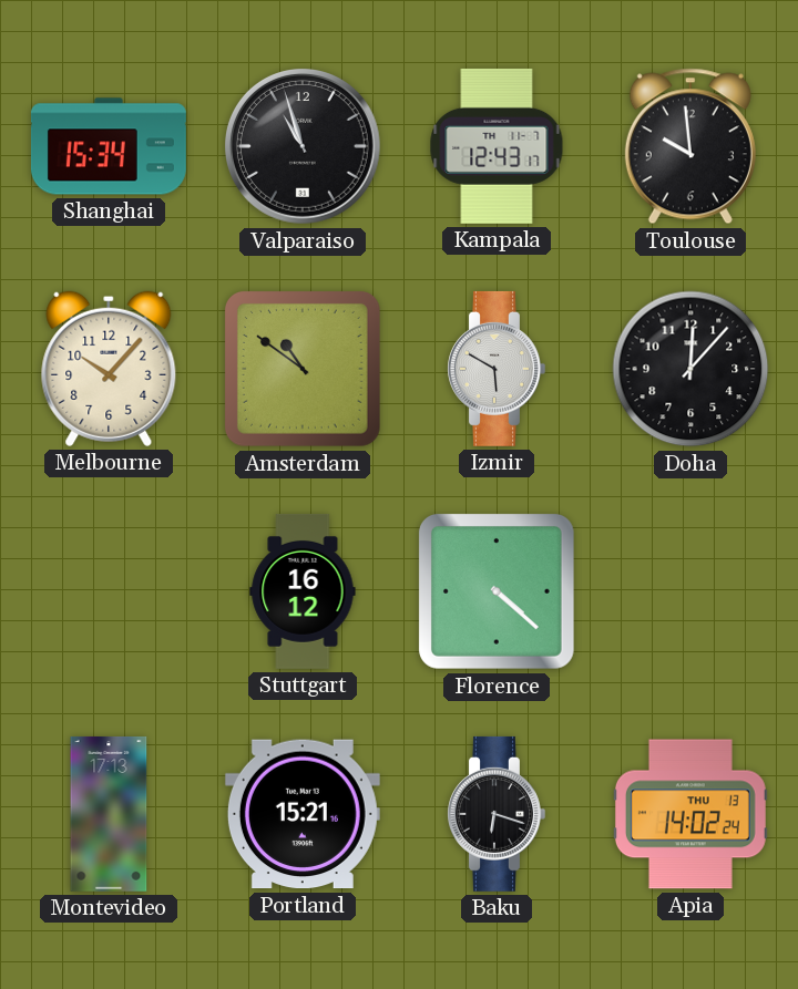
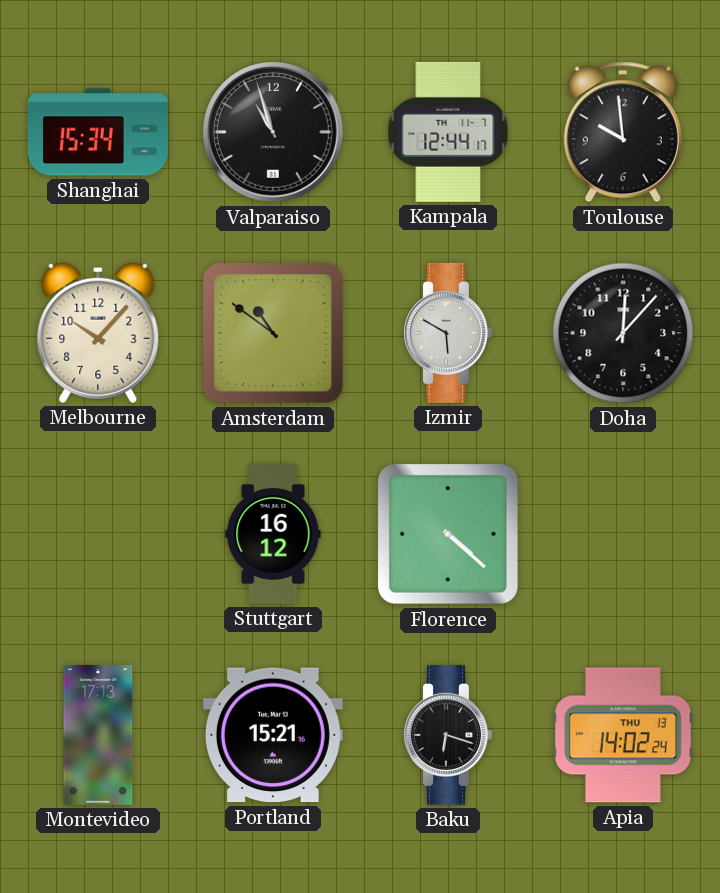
Kampala: 12:43 -> 12:44
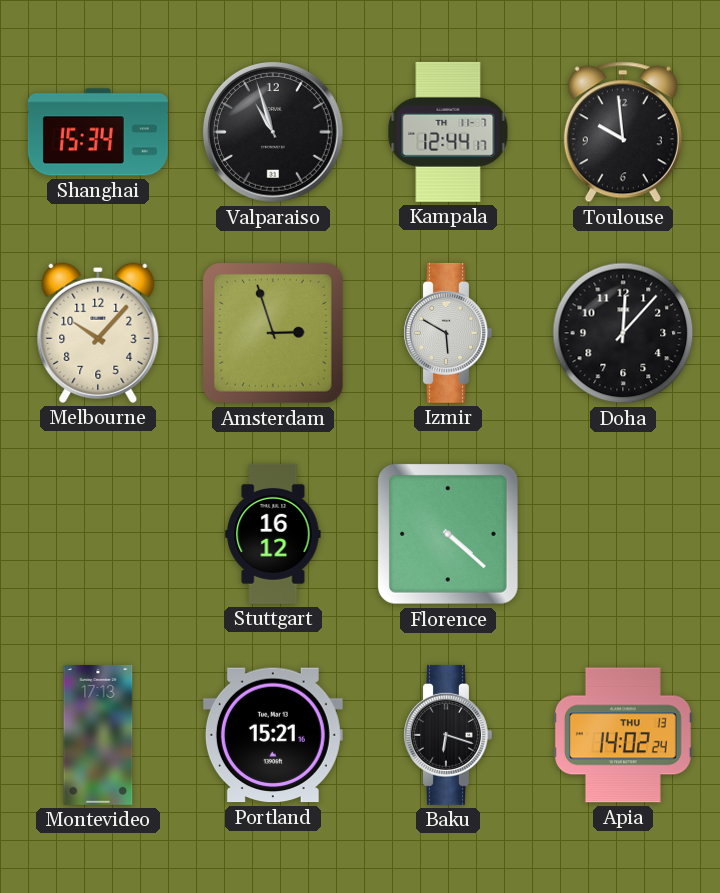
Amsterdam: 10:51 -> 2:57
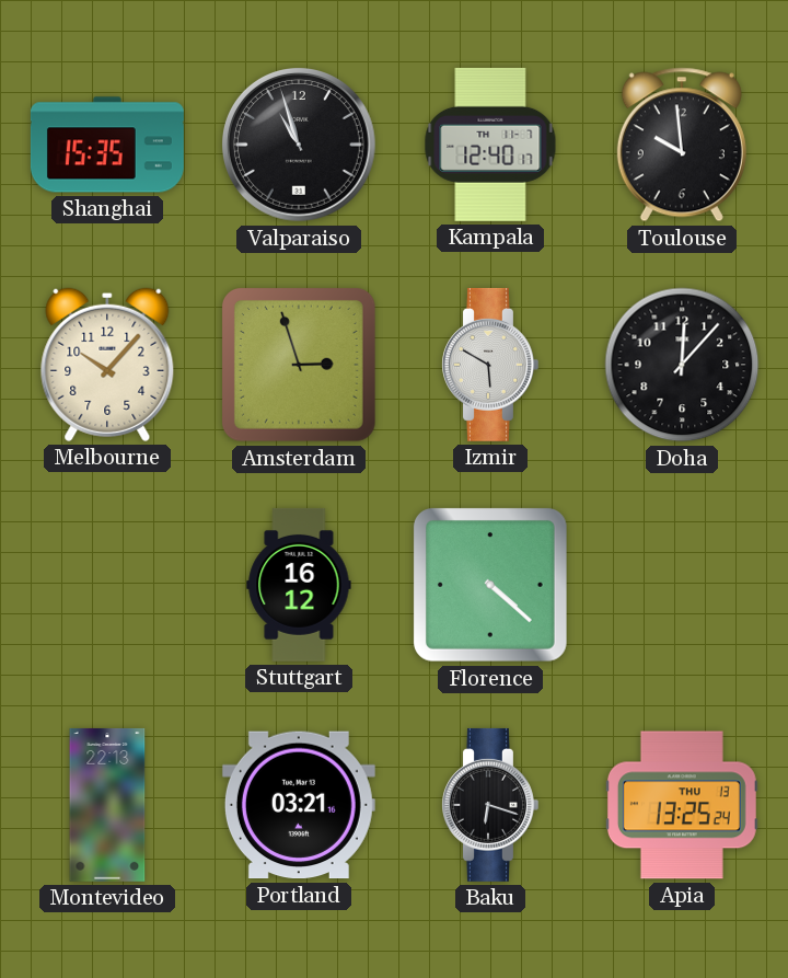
Shanghai: 15:34 -> 15:35
Kampala: 12:44 -> 12:40
Montevideo: 17:13 -> 22:13
Portland: 15:21 -> 03:21
Apia: 14:02 -> 13:25
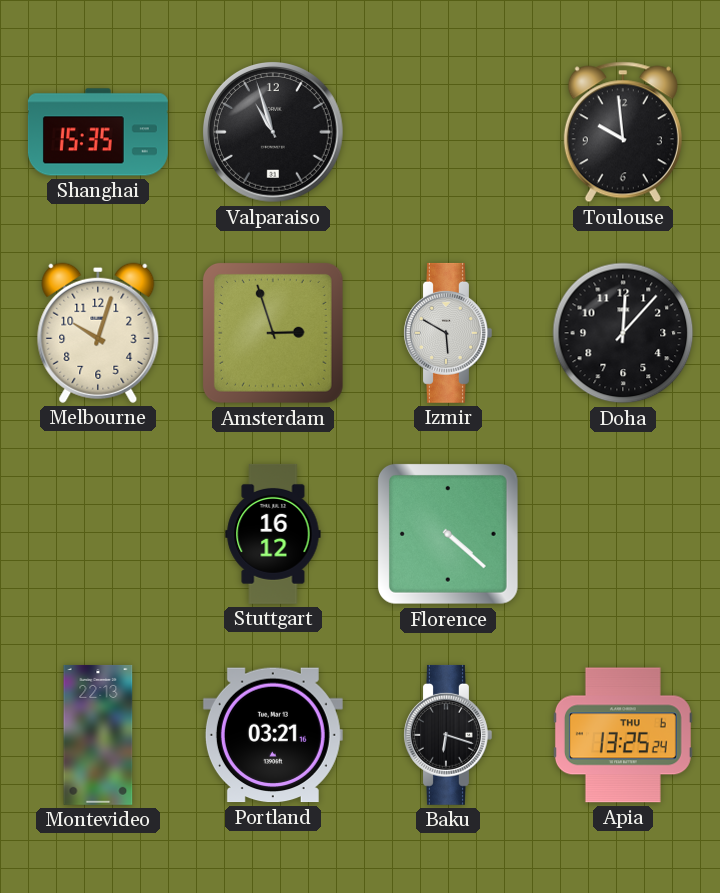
Kampala: 12:40 -> none
Melbourne: 10:07 -> 10:03
Apia date: THU 13 -> THU 6
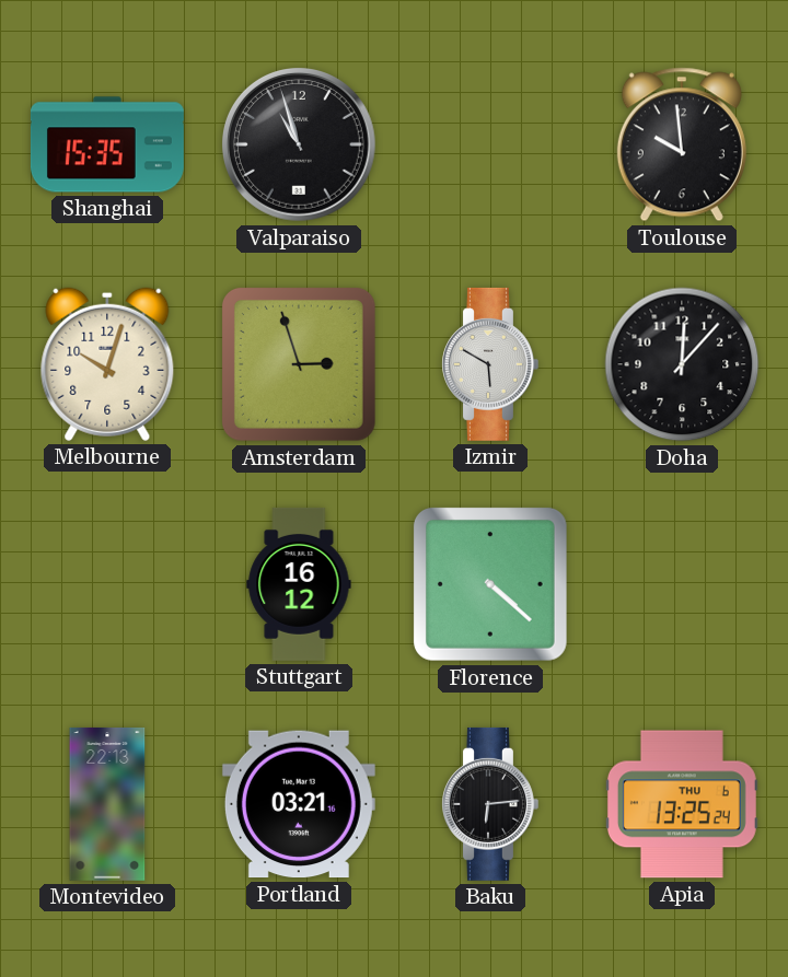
Baku: 6:18 -> 6:14
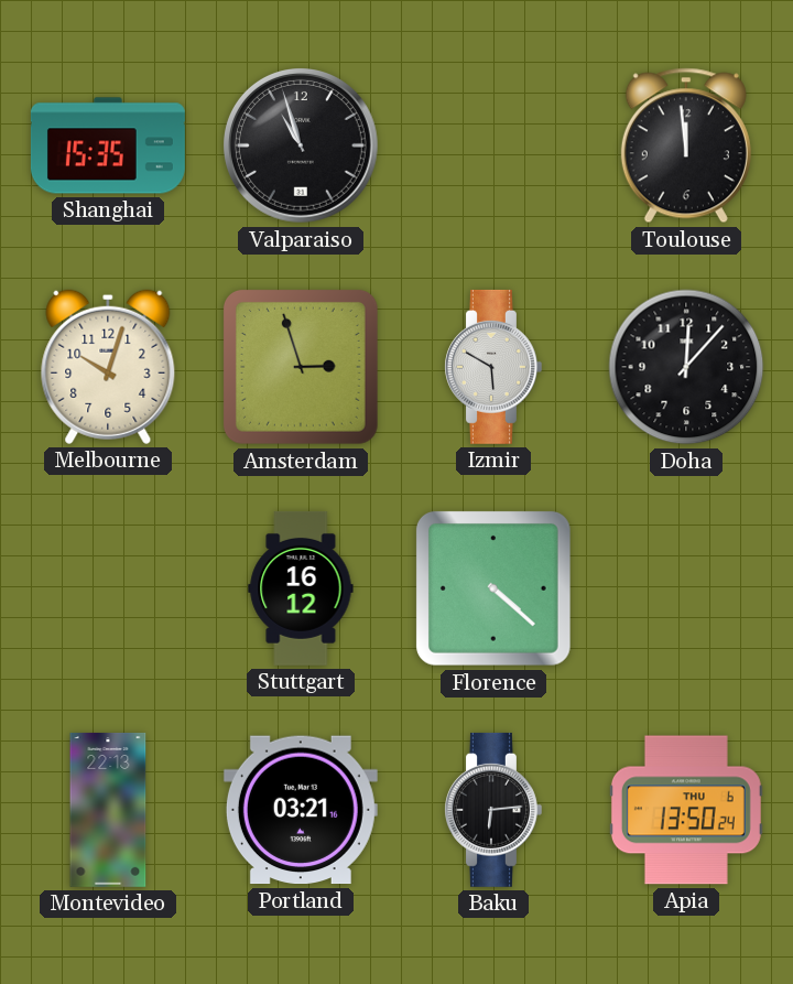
Toulouse: 9:59 -> 11:59
Apia: 13:25 -> 13:50
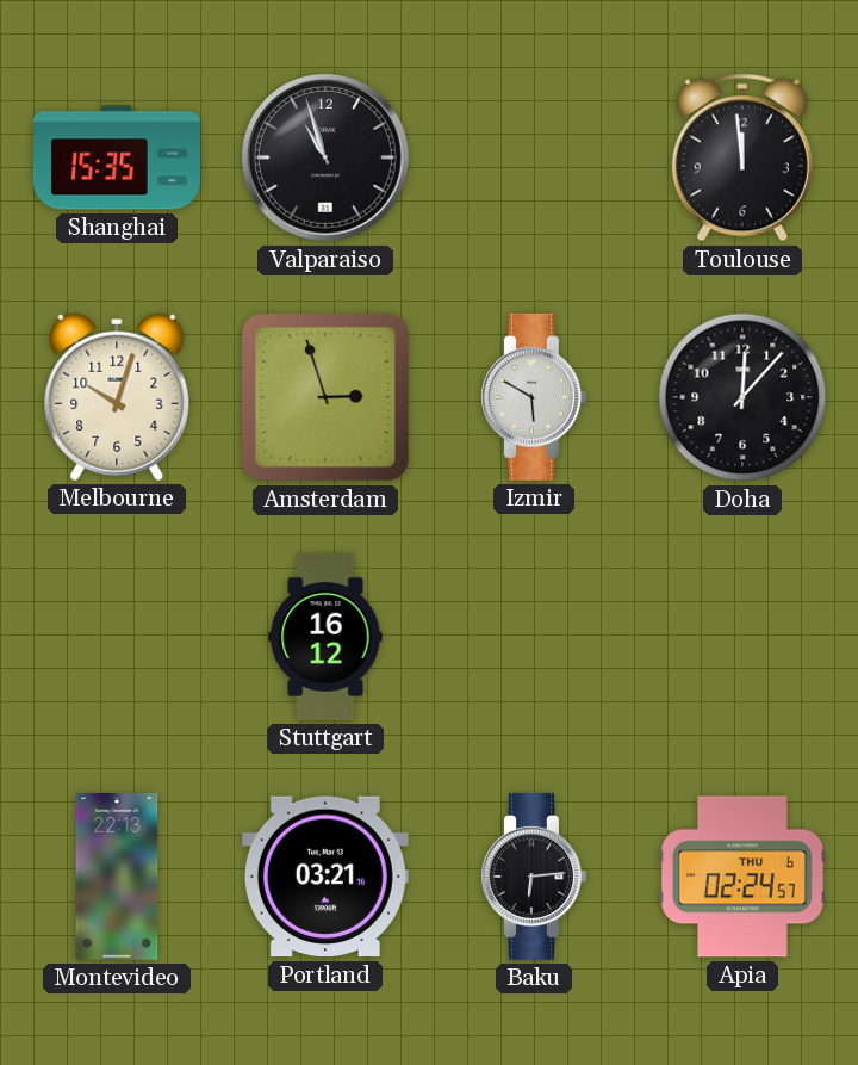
Florence: 4:22 -> none
Apia: 13:50 -> 02:24
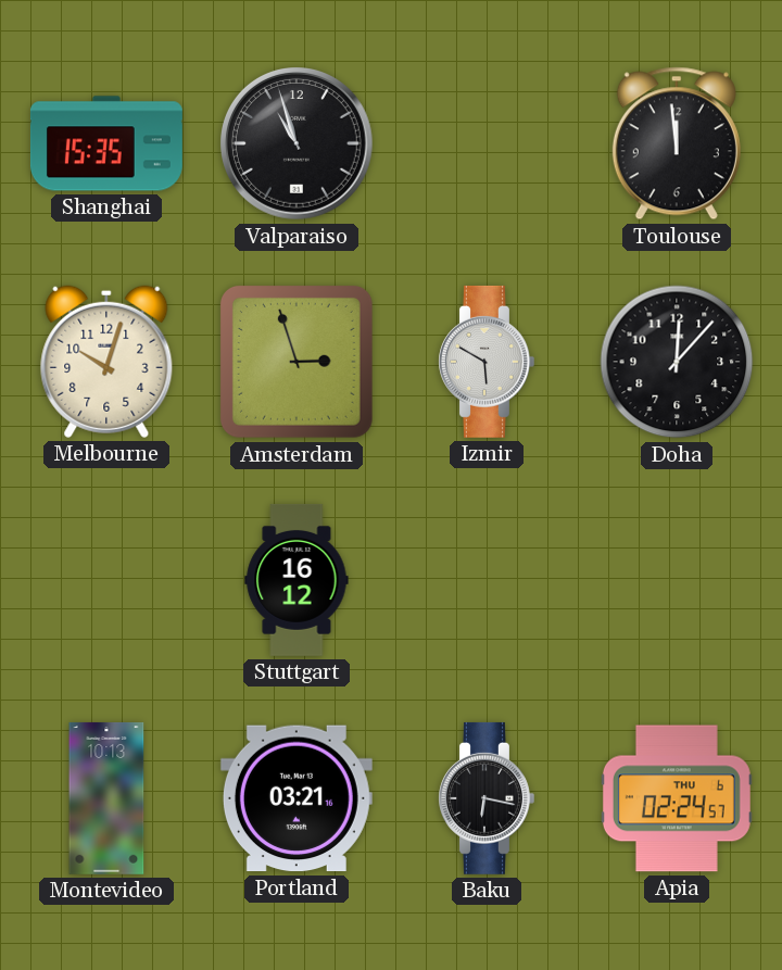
Montevideo: 22:13 -> 10:13
Baku: 6:14 -> 6:17
